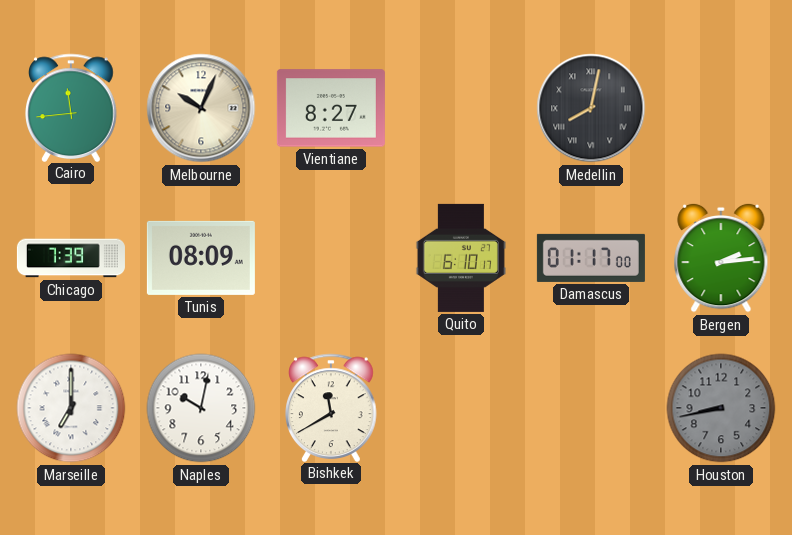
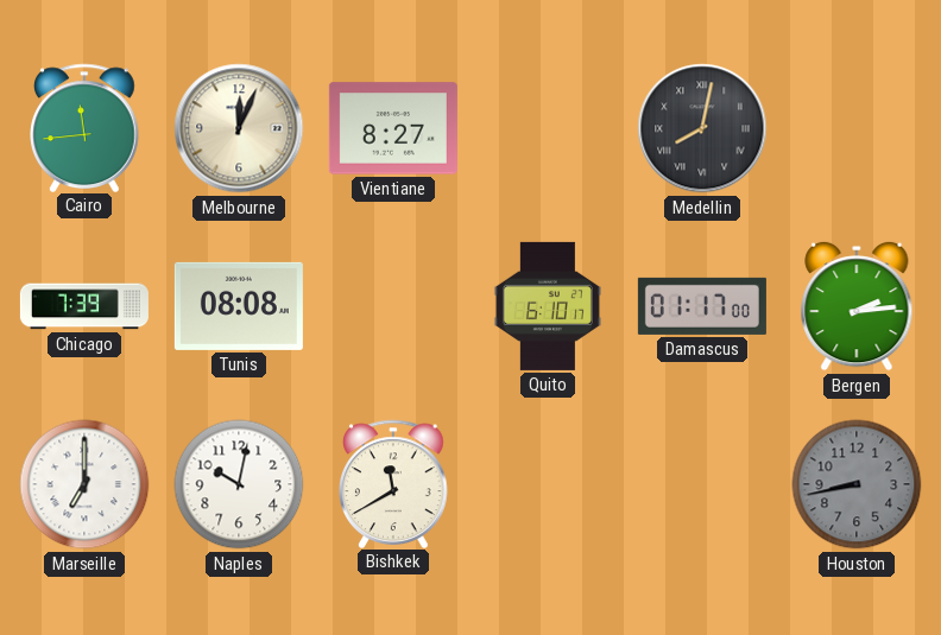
Melbourne: 10:04 -> 12:04
Tunis: 08:09 -> 08:08
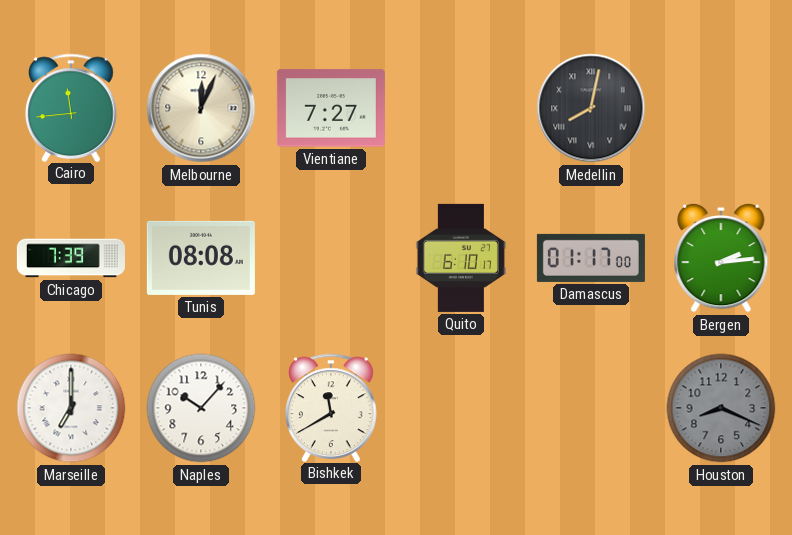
Vientiane: 8:27 -> 7:27
Naples: 10:02 -> 10:07
Houston: 8:43 -> 8:19
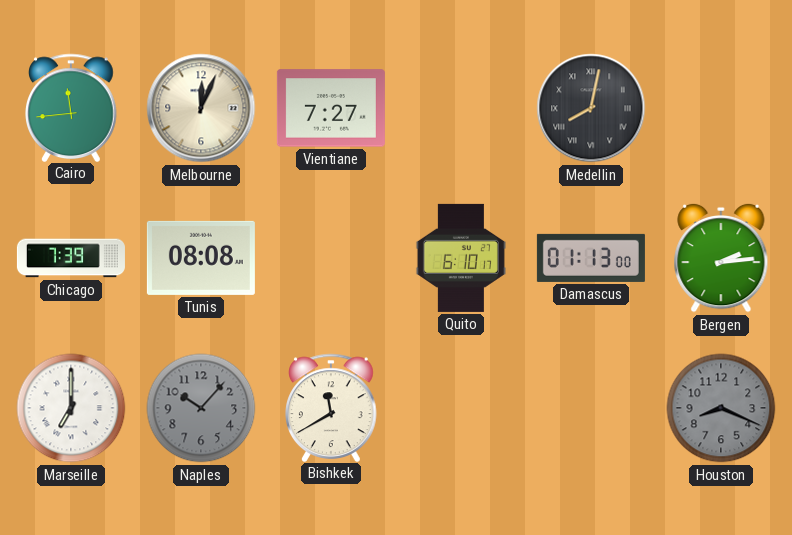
Damascus: 01:17 -> 01:13
Naples dial: white -> grey
